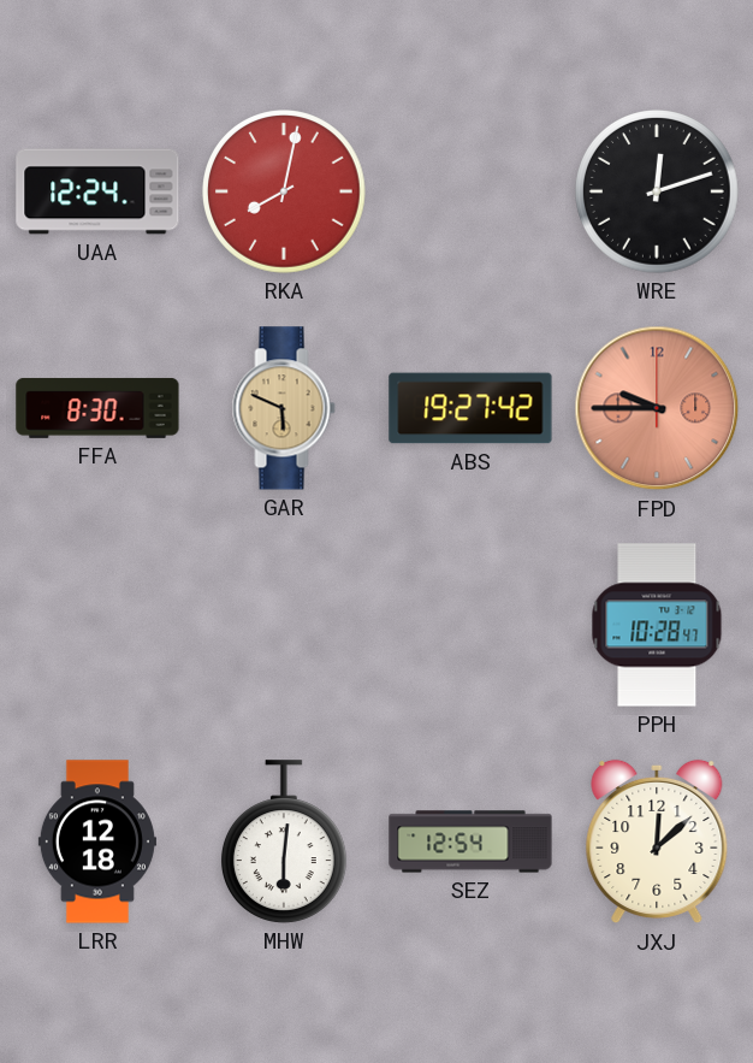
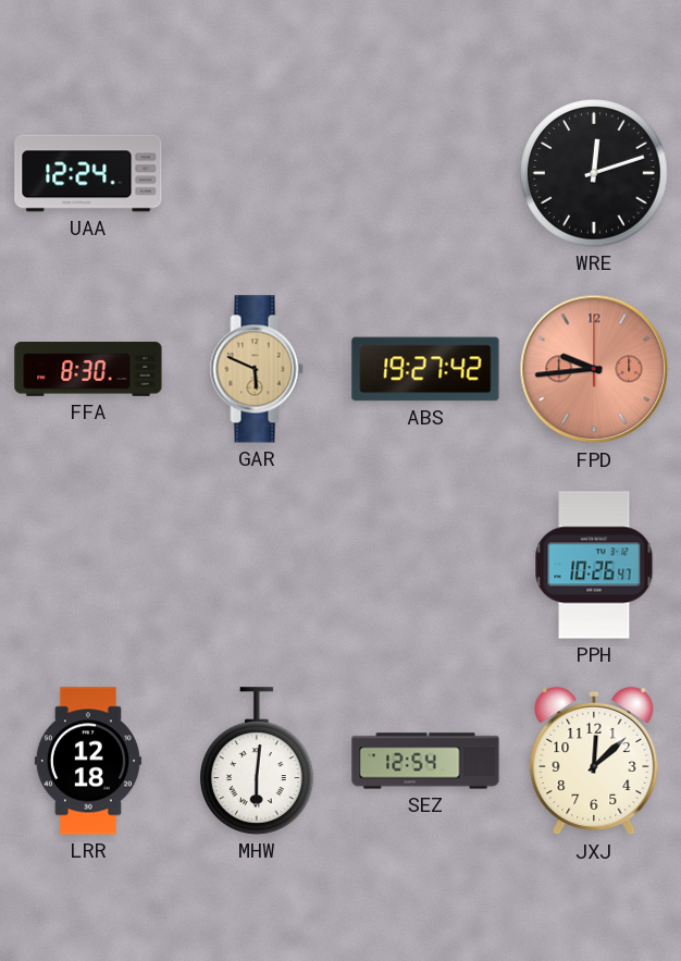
RKA: 8:02 -> none
FPD: 9:45 -> 9:44
PPH: 10:28 -> 10:26
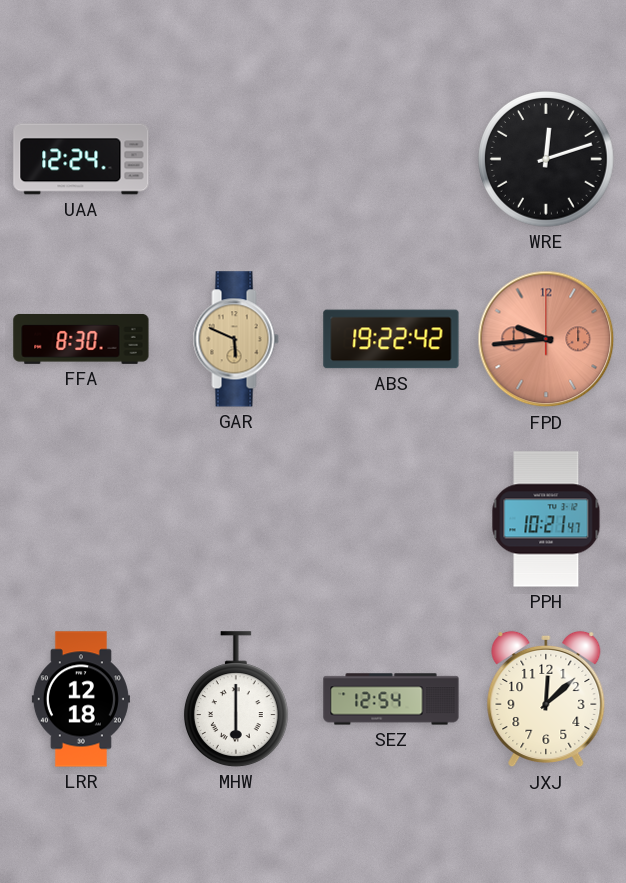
ABS: 19:27 -> 19:22
PPH: 10:26 -> 10:21
MHW: 6:01 -> 6:00
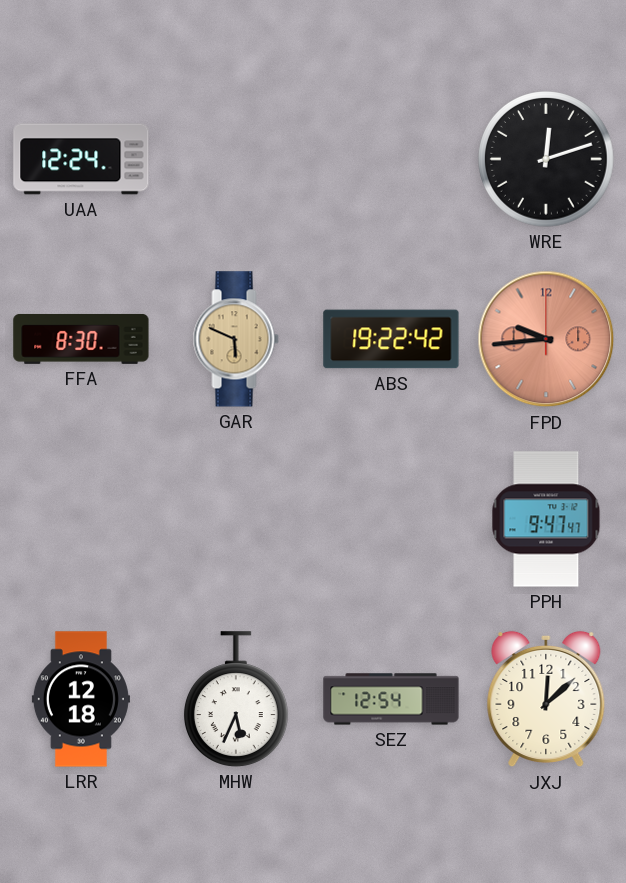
PPH: 10:21 -> 9:47
MHW: 6:00 -> 5:34
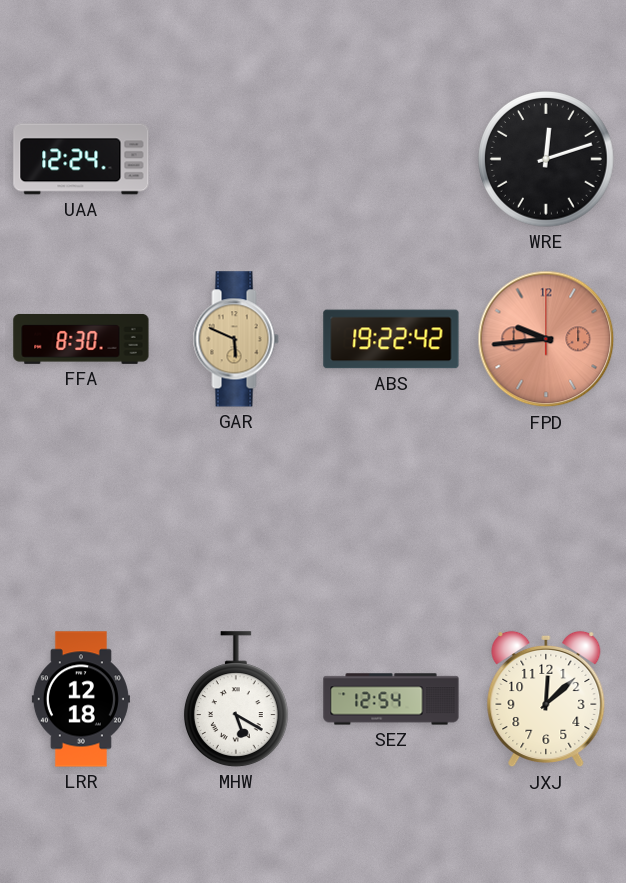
PPH: 9:47 -> none
MHW: 5:34 -> 5:20
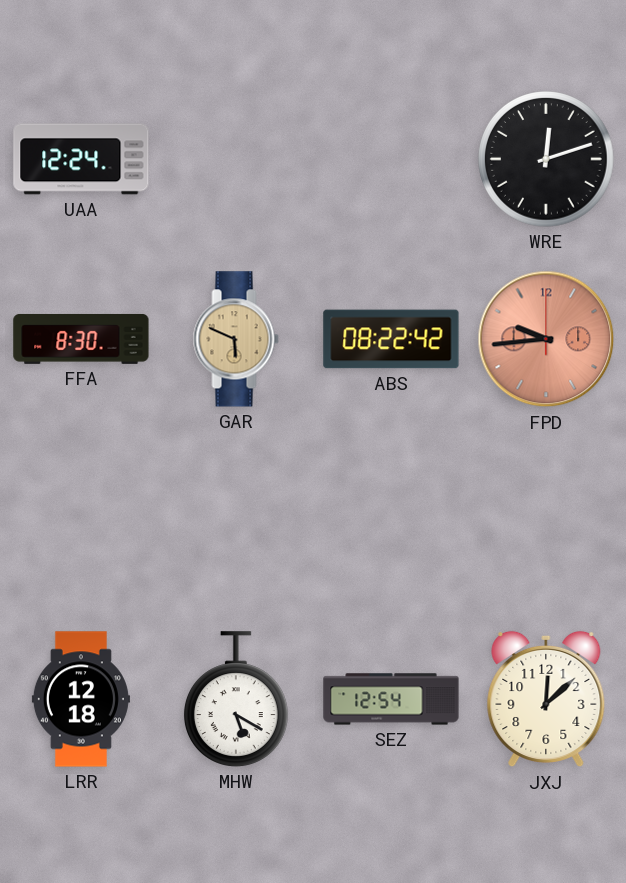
ABS: 19:22 -> 08:22
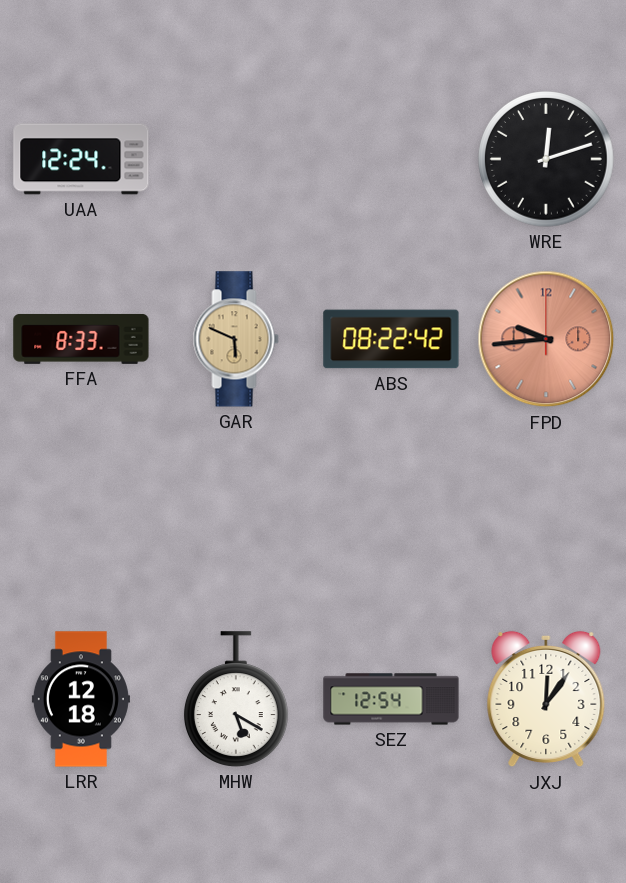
FFA: 8:30 -> 8:33
JXJ: 12:08 -> 12:06
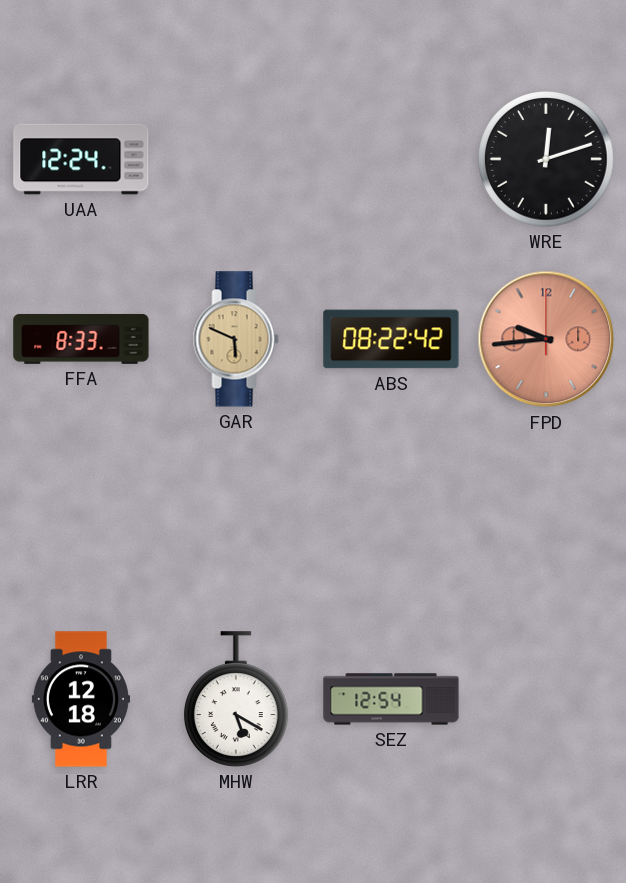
JXJ: 12:06 -> none
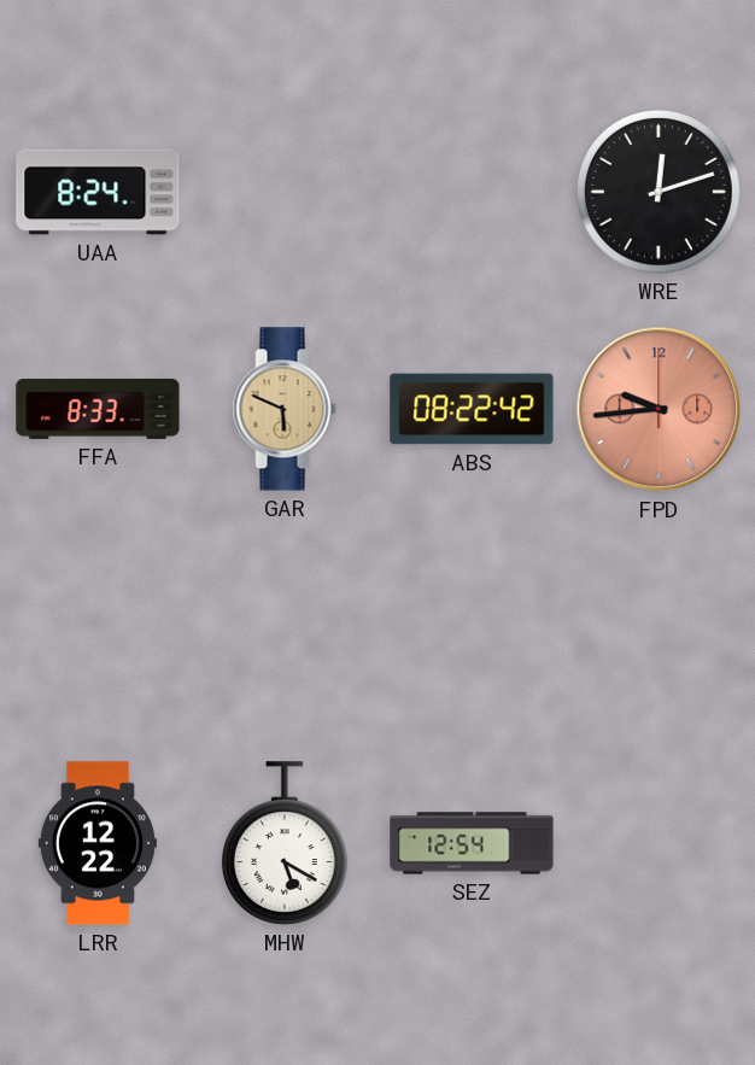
UAA: 12:24 -> 8:24
LRR: 12:18 -> 12:22
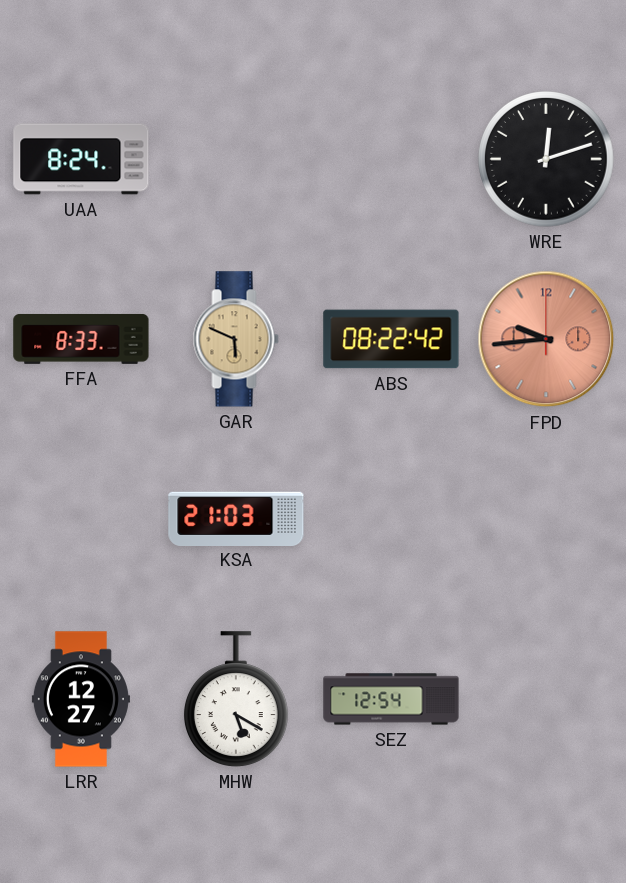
KSA: none -> 21:03
LRR: 12:22 -> 12:27
